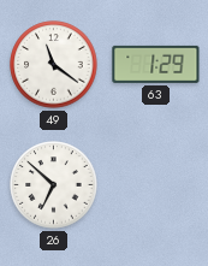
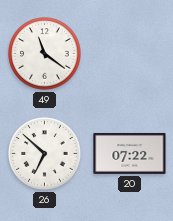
63: 1:29 -> none
20: none -> 07:22
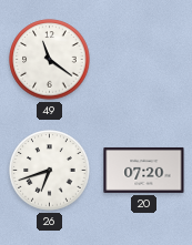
26: 6:52 -> 6:42
20: 07:22 -> 07:20
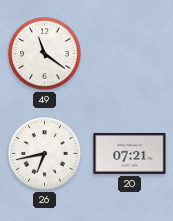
26: 6:42 -> 6:43
20: 07:20 -> 07:21
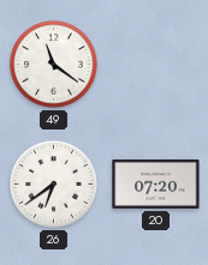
26: 6:43 -> 6:39
20: 07:21 -> 07:20
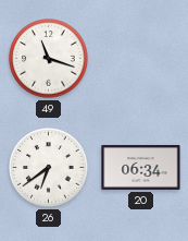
49: 11:21 -> 11:18
20: 07:20 -> 06:34
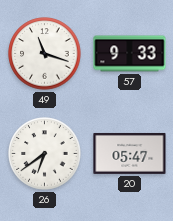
57: none -> 9:33
20: 06:34 -> 05:47
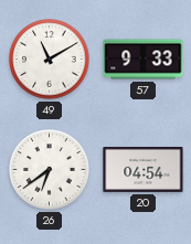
49: 11:18 -> 11:10
20: 05:47 -> 04:54
